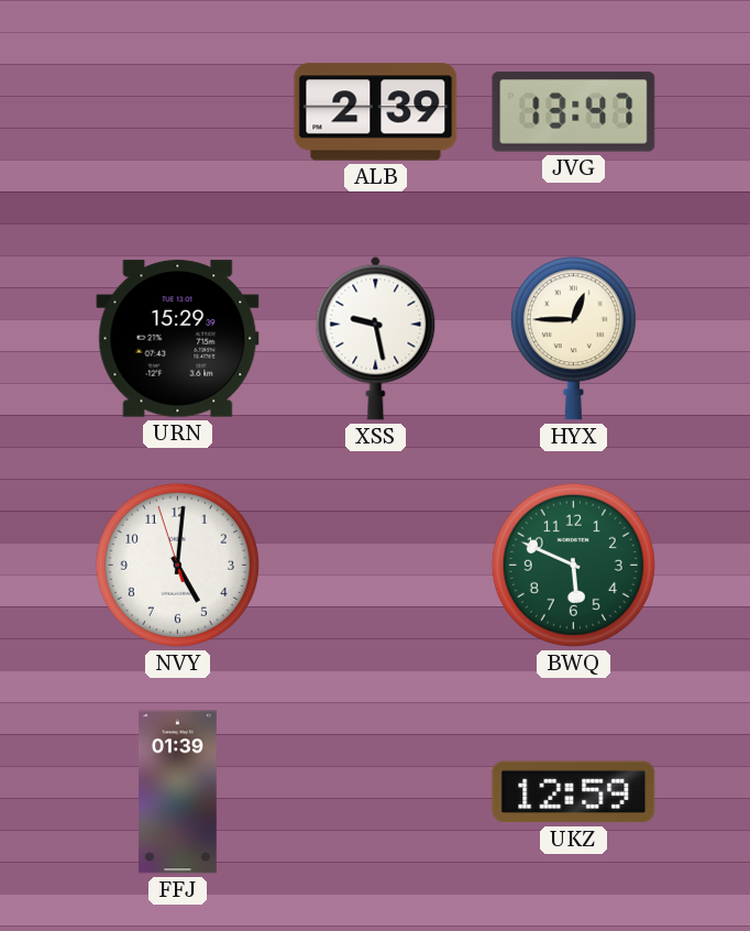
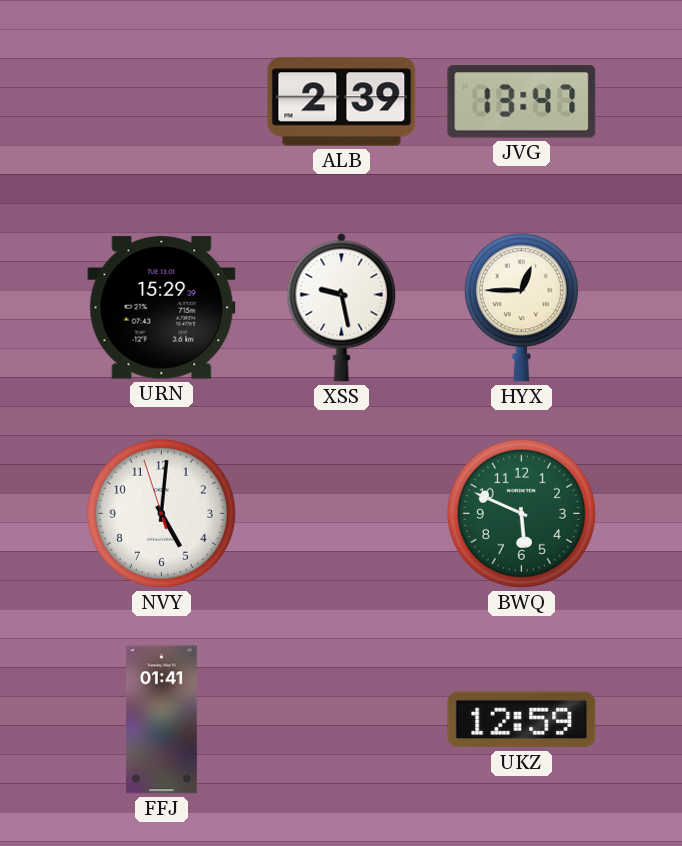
FFJ: 01:39 -> 01:41
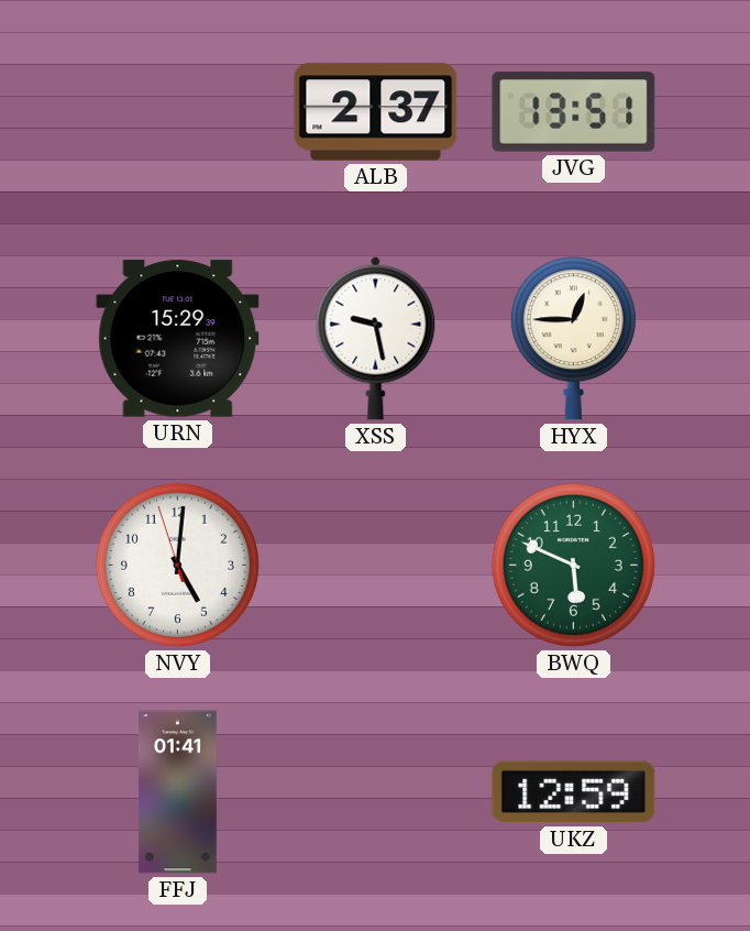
ALB: 2:39 -> 2:37
JVG: 13:47 -> 13:51
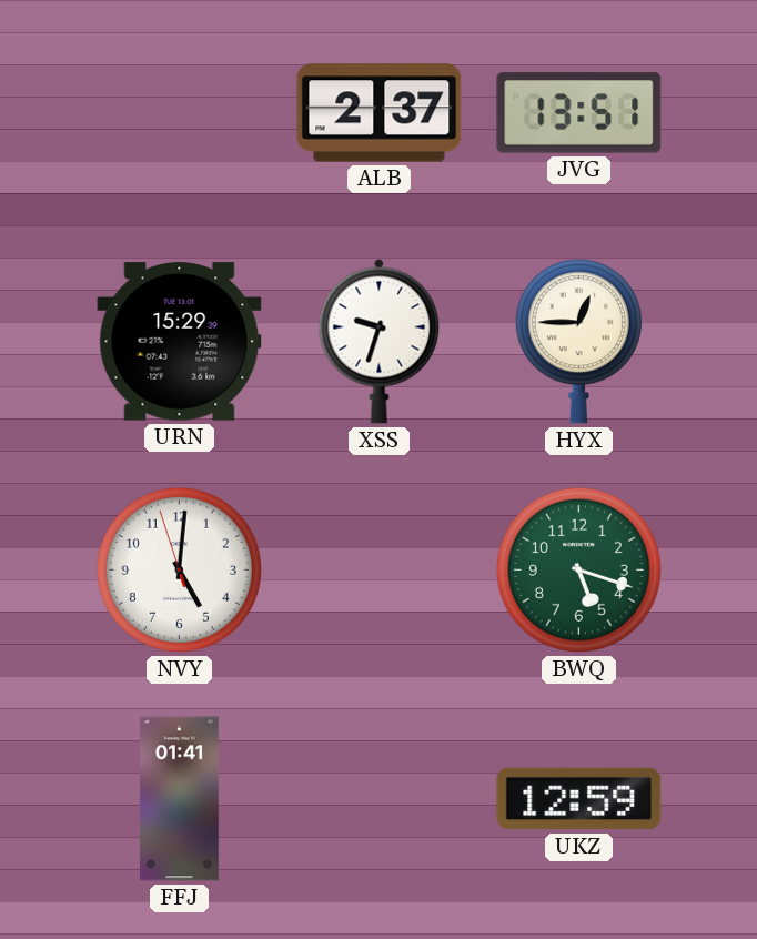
XSS: 9:28 -> 9:33
BWQ: 5:49 -> 5:18
